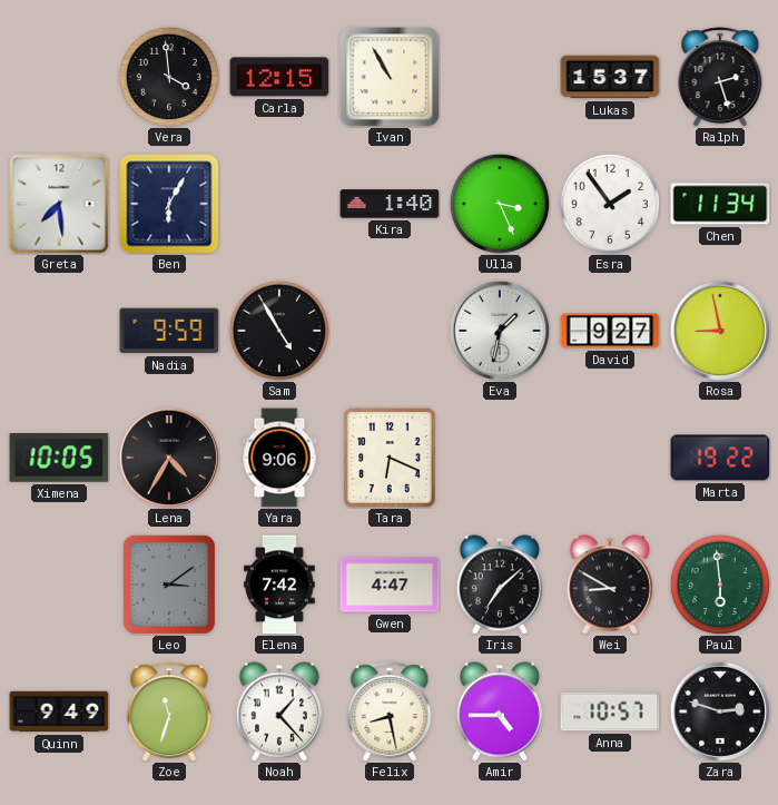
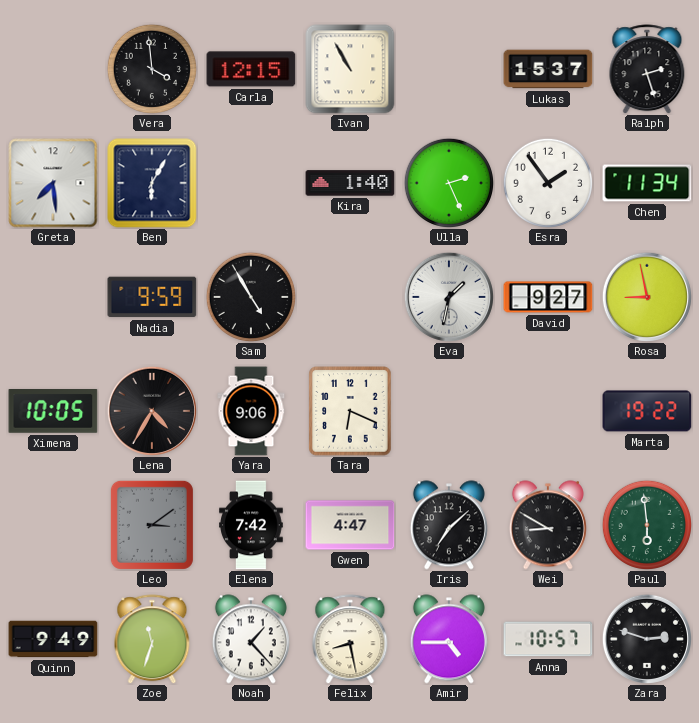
Ulla: 3:26 -> 2:26
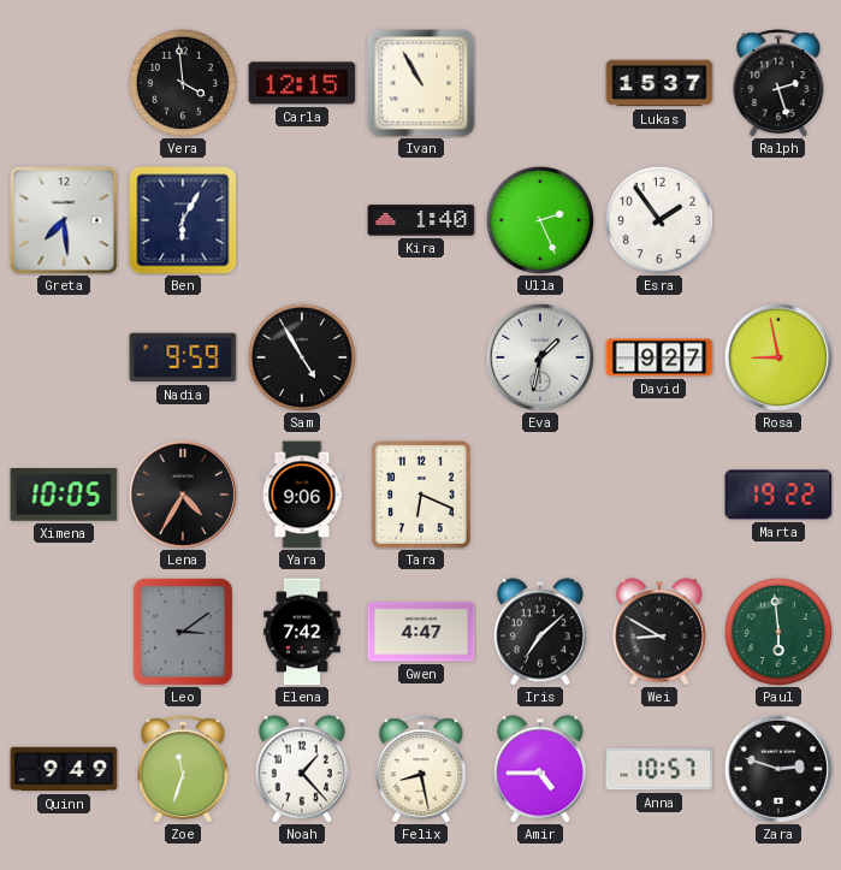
Chen: 11:34 -> none
